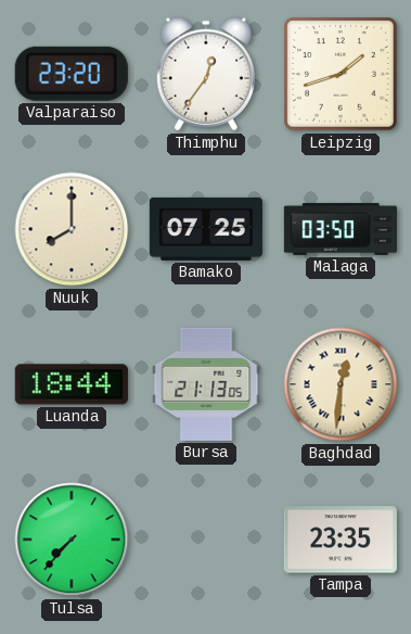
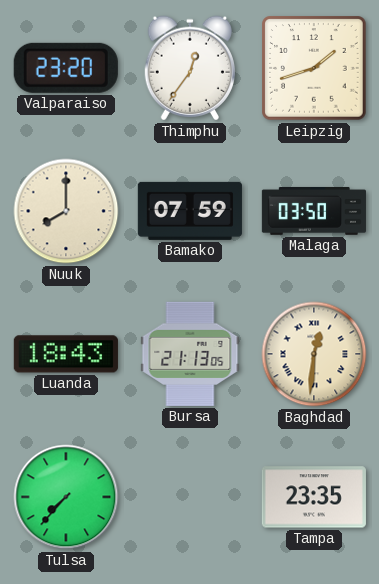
Bamako: 07:25 -> 07:59
Luanda: 18:44 -> 18:43
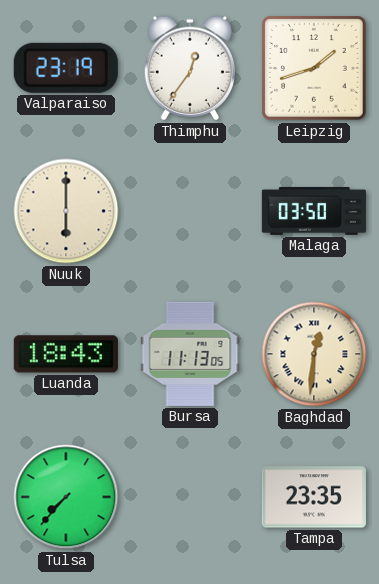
Valparaiso: 23:20 -> 23:19
Nuuk: 8:00 -> 6:00
Bamako: 07:59 -> none
Bursa: 21:13 -> 11:13
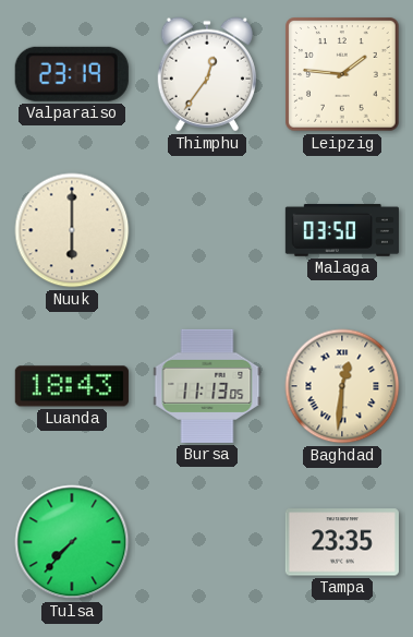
Leipzig: 1:42 -> 1:46
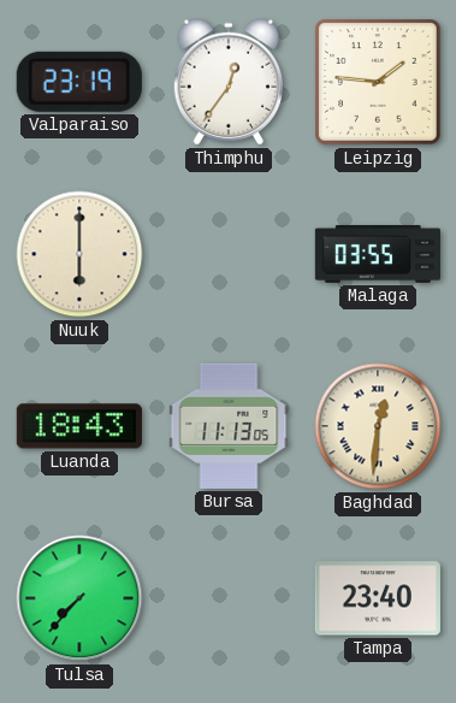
Malaga: 03:50 -> 03:55
Tampa: 23:35 -> 23:40
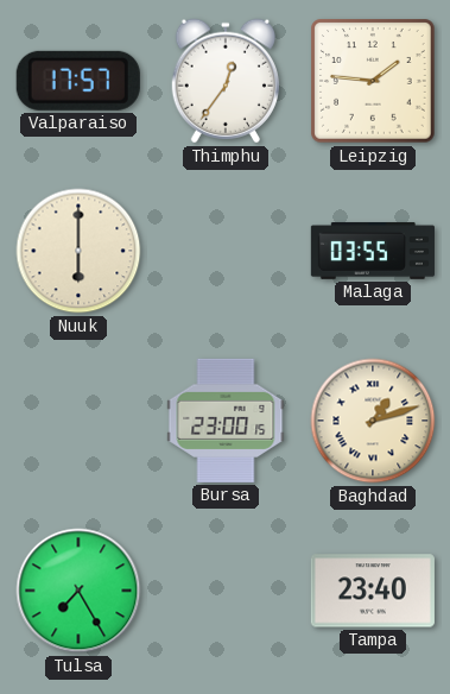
Valparaiso: 23:19 -> 17:57
Luanda: 18:43 -> none
Bursa: 11:13 -> 23:00
Baghdad: 12:31 -> 1:12
Tulsa: 7:37 -> 7:25
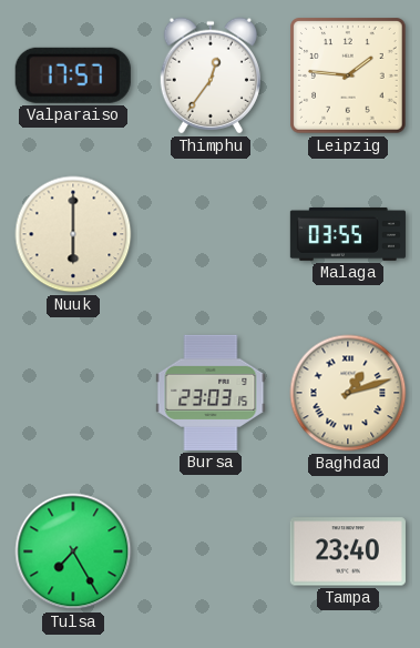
Bursa: 23:00 -> 23:03
